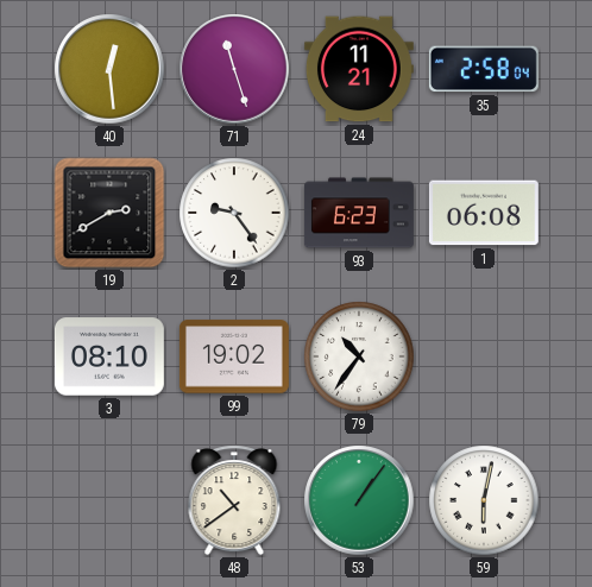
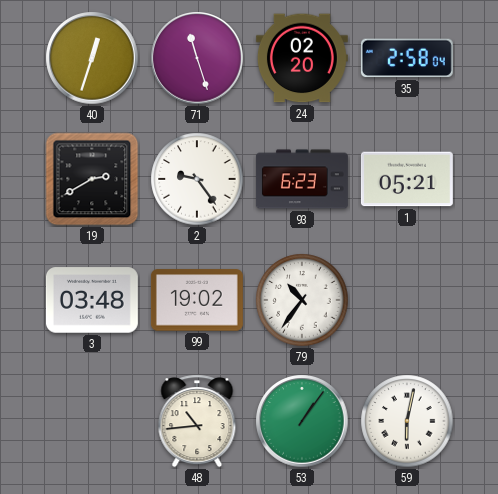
40: 12:29 -> 12:33
24: 11:21 -> 02:20
1: 06:08 -> 05:21
3: 08:10 -> 03:48
48: 10:39 -> 10:44
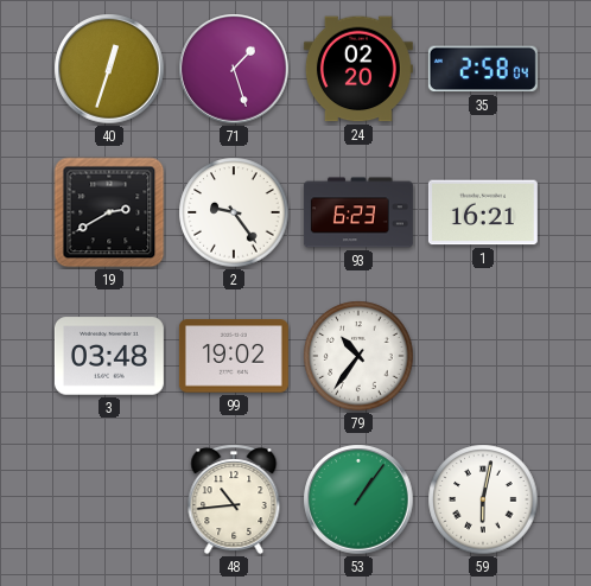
71: 11:27 -> 1:27
1: 05:21 -> 16:21
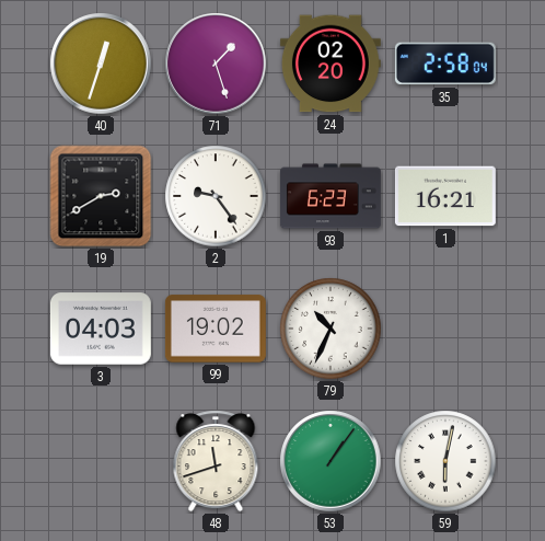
3: 03:48 -> 04:03
79: 10:36 -> 10:34
48: 10:44 -> 11:42
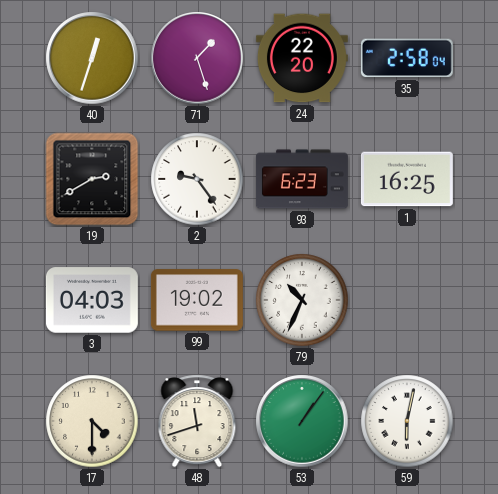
24: 02:20 -> 22:20
1: 16:21 -> 16:25
17: none -> 4:30
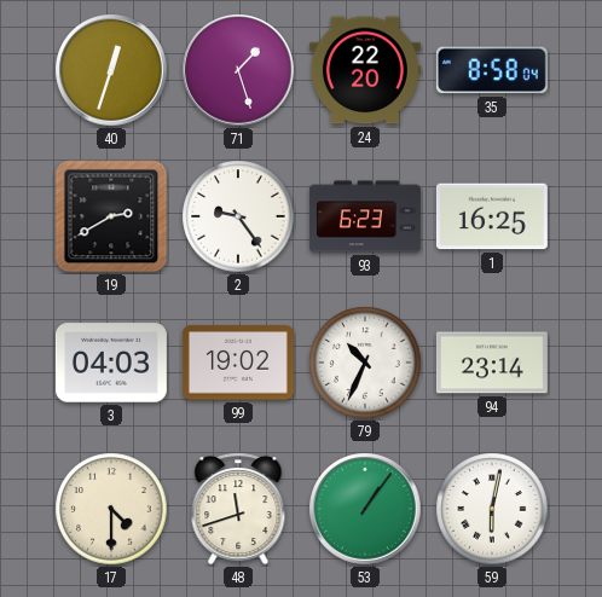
35: 2:58 -> 8:58
94: none -> 23:14
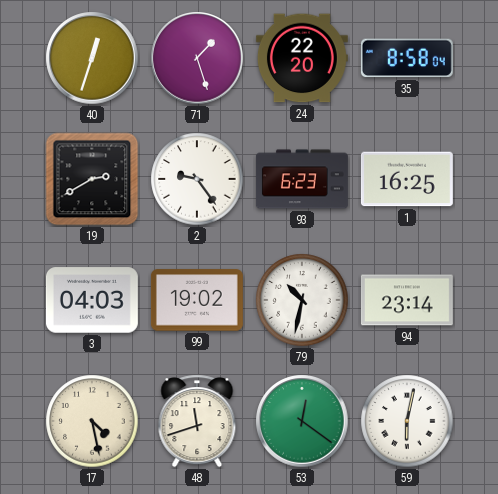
79: 10:34 -> 10:32
17: 4:30 -> 4:28
53: 1:06 -> 12:21
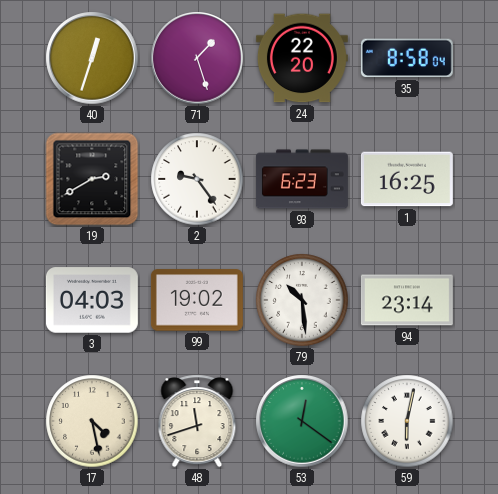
79: 10:32 -> 10:29
